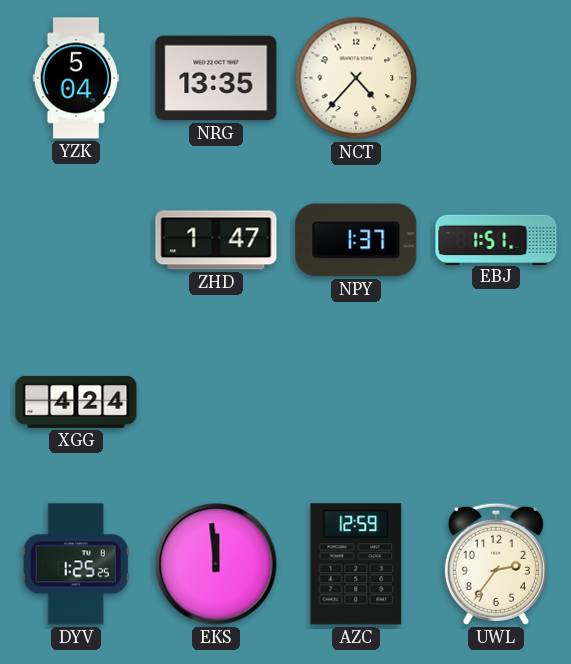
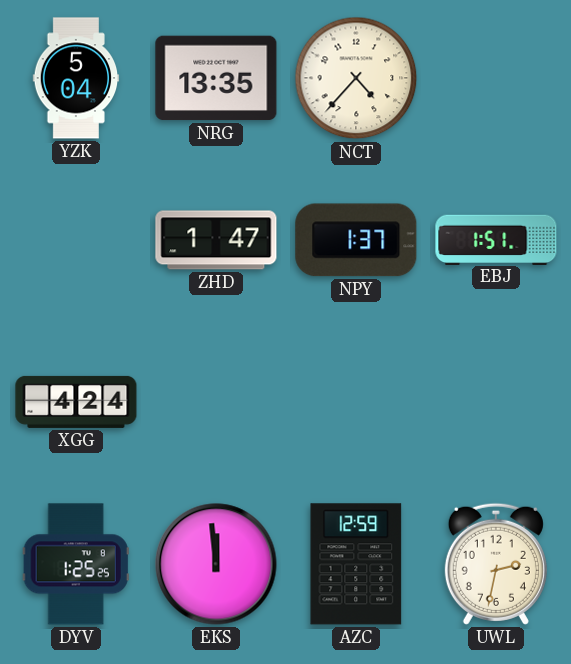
UWL: 2:36 -> 2:32
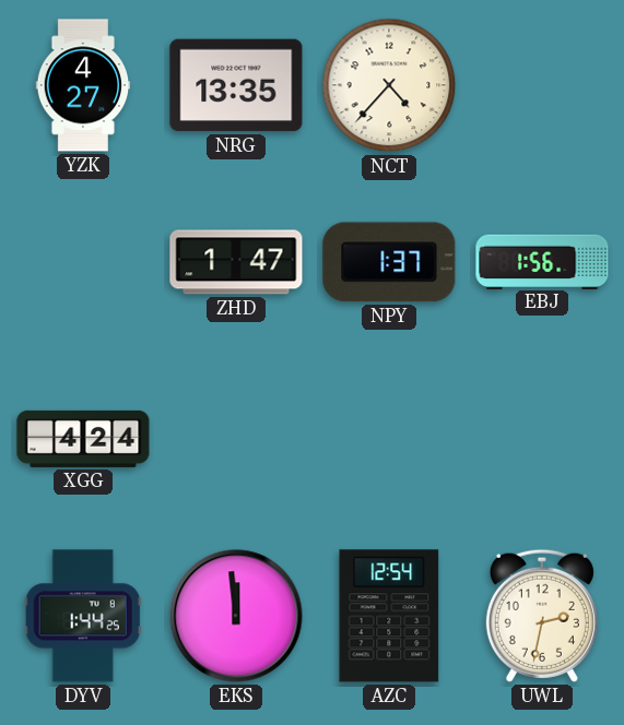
YZK: 5:04 -> 4:27
EBJ: 1:51 -> 1:56
DYV: 1:25 -> 1:44
AZC: 12:59 -> 12:54
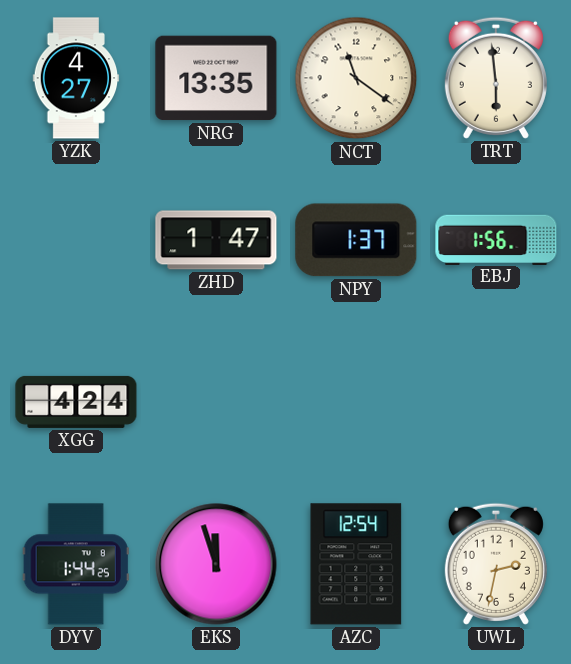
NCT: 4:37 -> 11:21
TRT: none -> 5:59
EKS: 11:59 -> 11:57
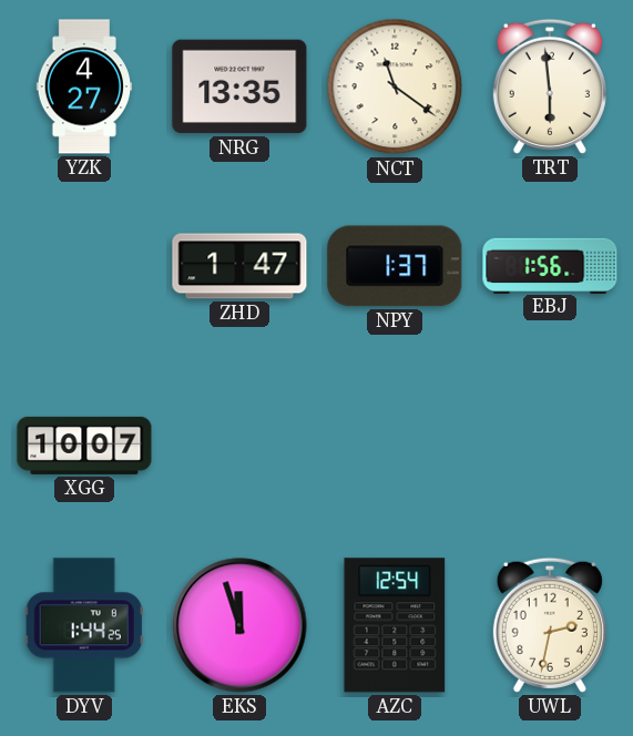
XGG: 4:24 -> 10:07
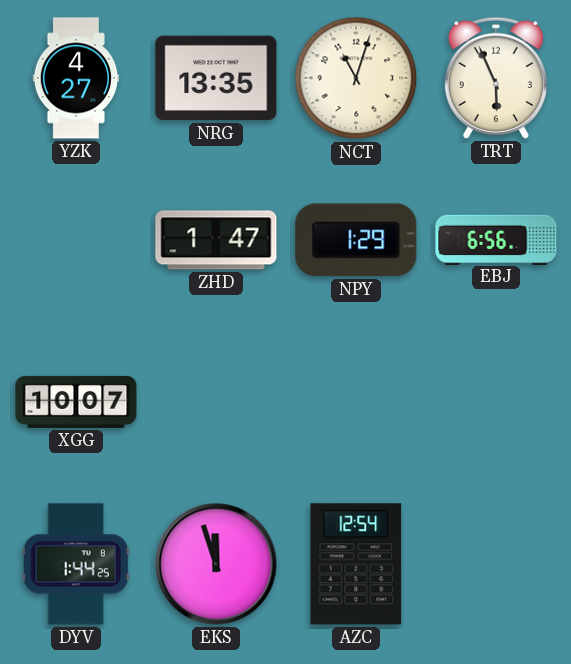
NCT: 11:21 -> 11:03
TRT: 5:59 -> 5:56
NPY: 1:37 -> 1:29
EBJ: 1:56 -> 6:56
UWL: 2:32 -> none
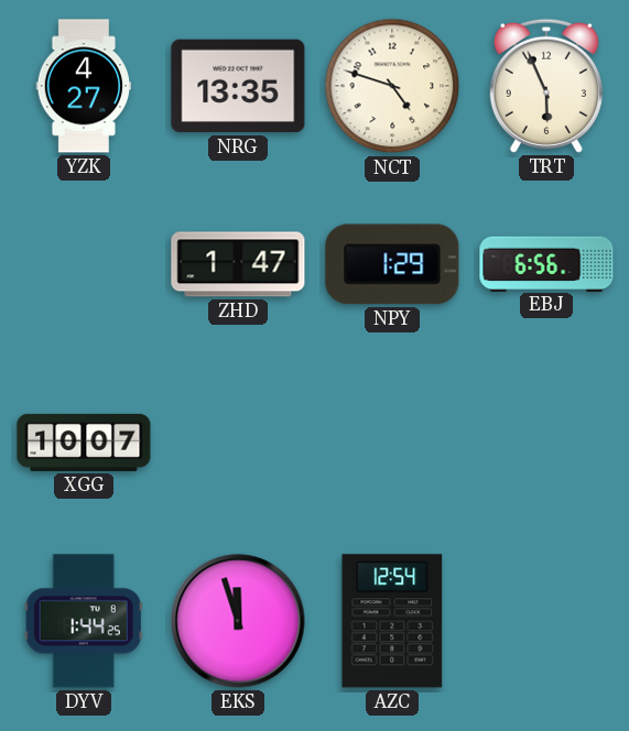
NCT: 11:03 -> 4:48
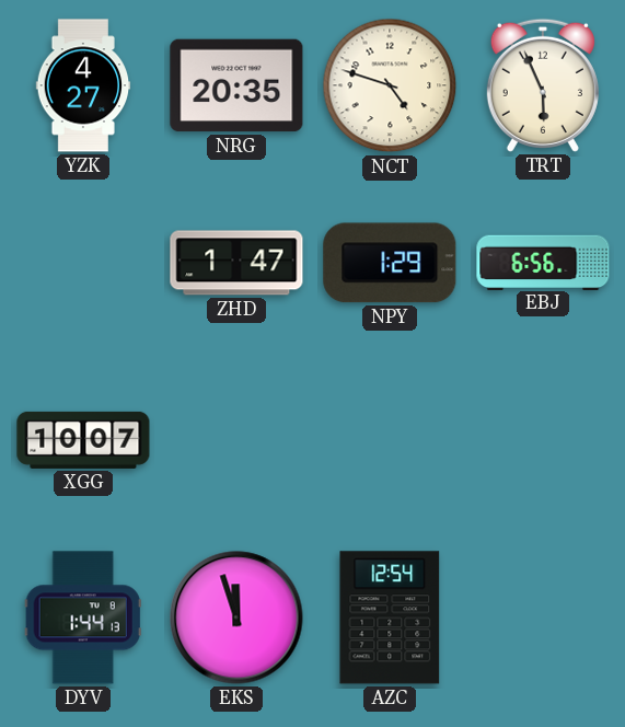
NRG: 13:35 -> 20:35
DYV: 1:44:25 -> 1:44:13
